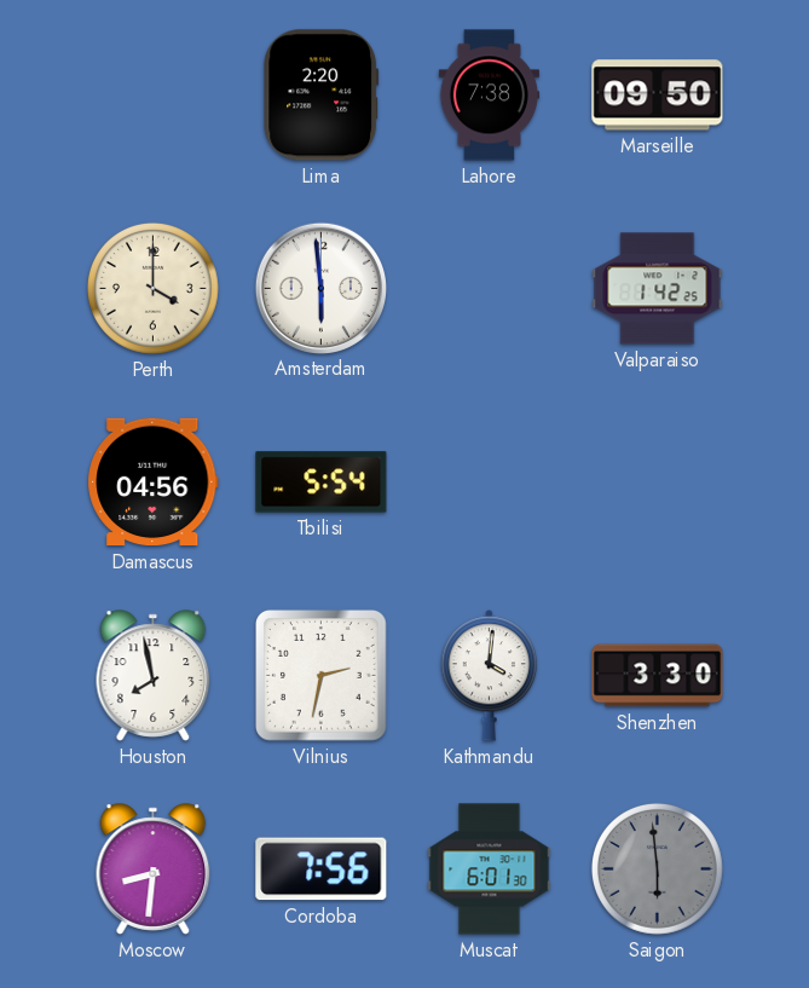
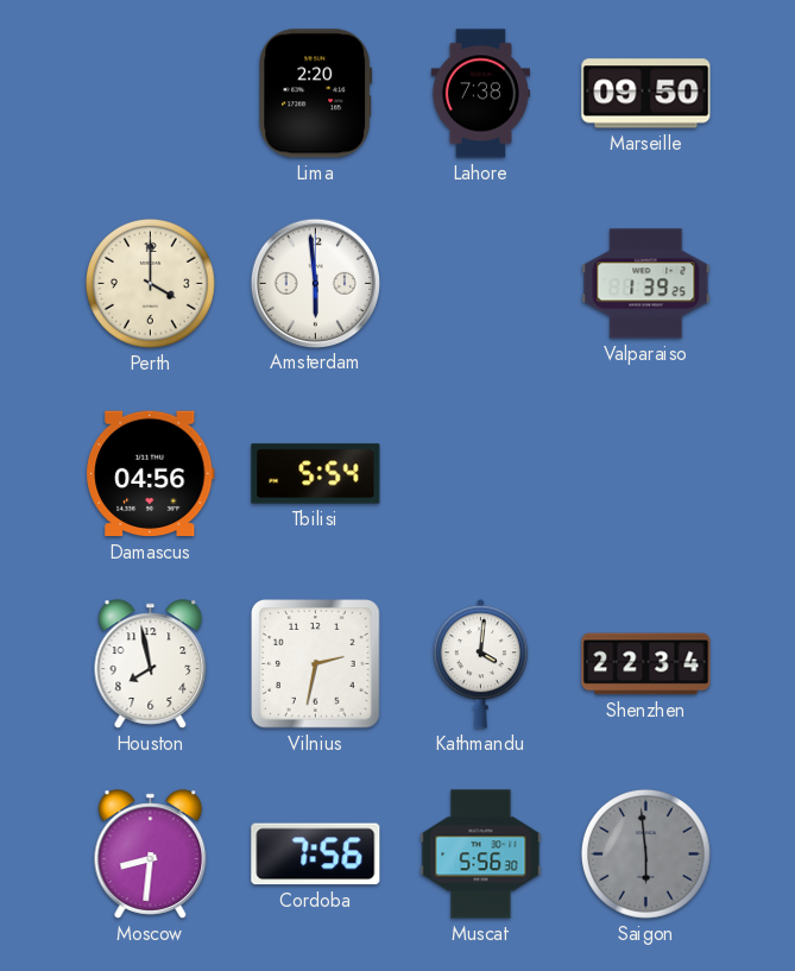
Valparaiso: 1:42 -> 1:39
Shenzhen: 3:30 -> 22:34
Muscat: 6:01 -> 5:56
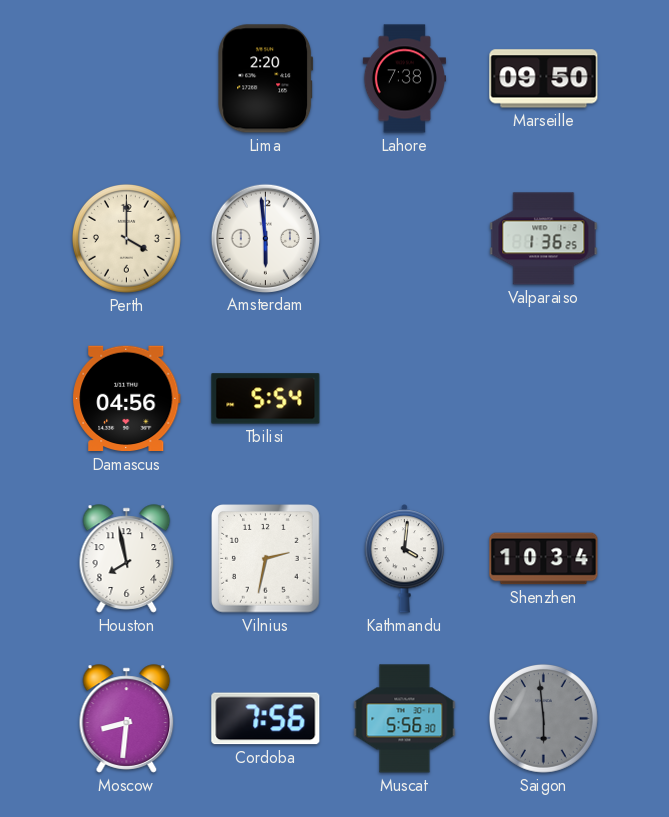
Valparaiso: 1:39 -> 1:36
Shenzhen: 22:34 -> 10:34
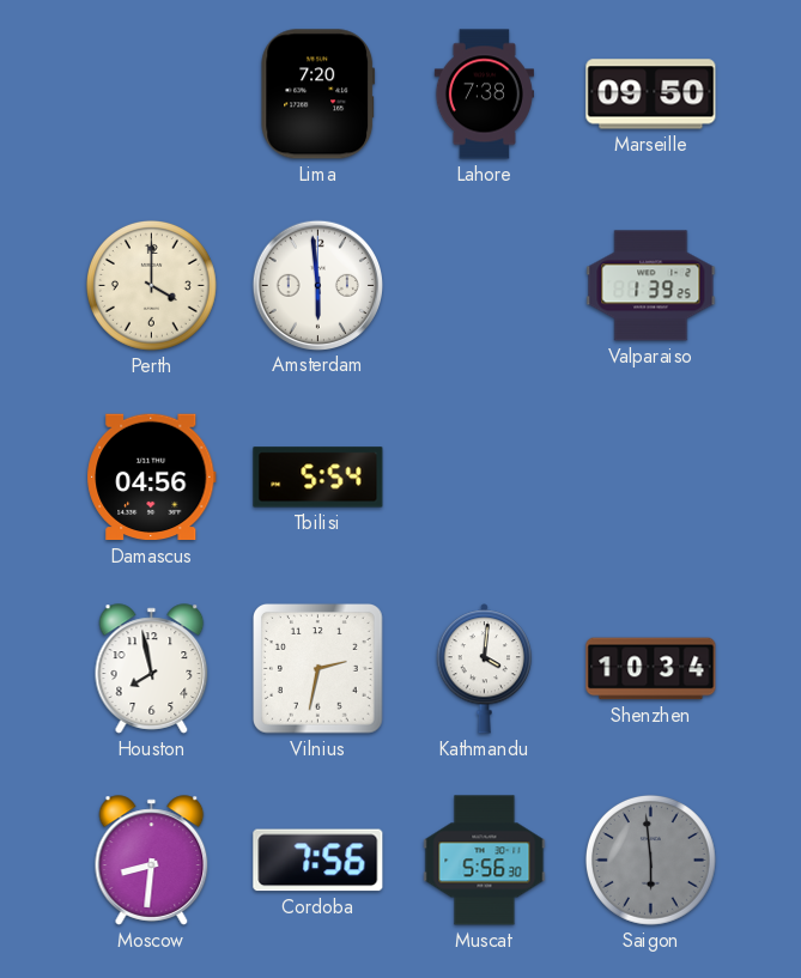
Lima: 2:20 -> 7:20
Valparaiso: 1:36 -> 1:39
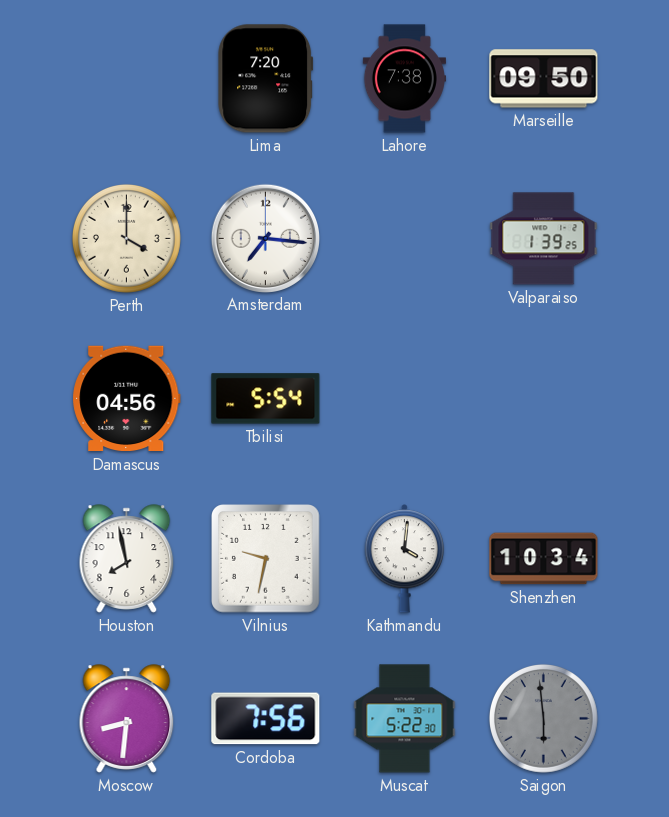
Amsterdam: 5:59 -> 7:16
Vilnius: 2:32 -> 9:32
Muscat: 5:56 -> 5:22
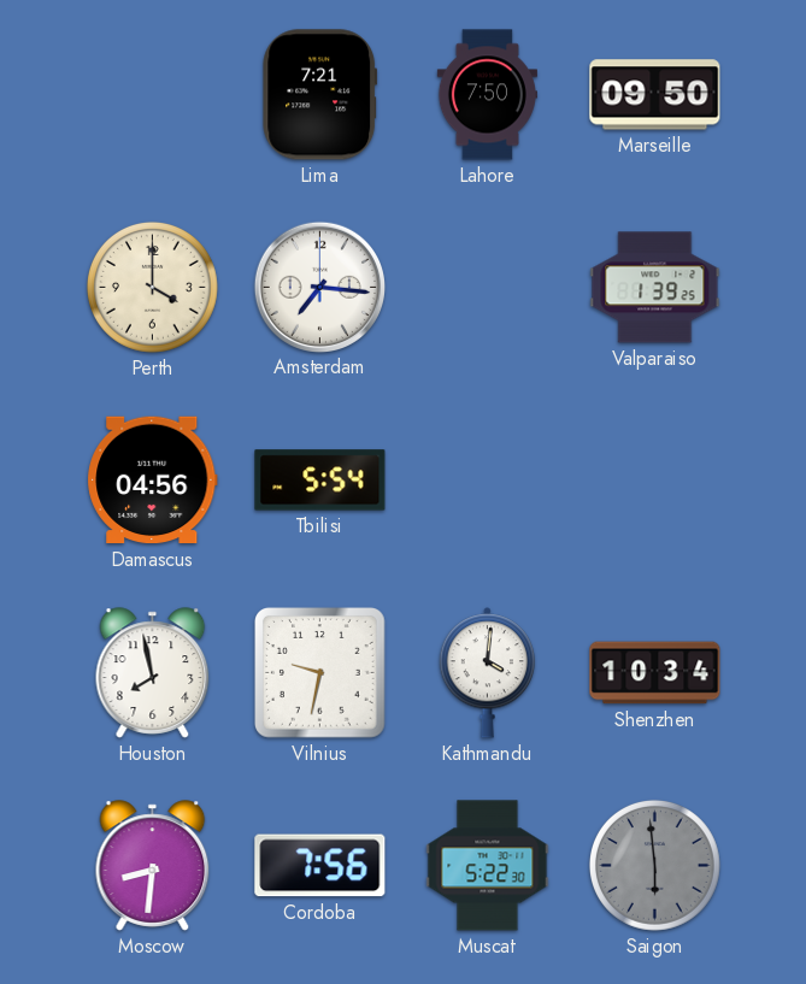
Lima: 7:20 -> 7:21
Lahore: 7:38 -> 7:50
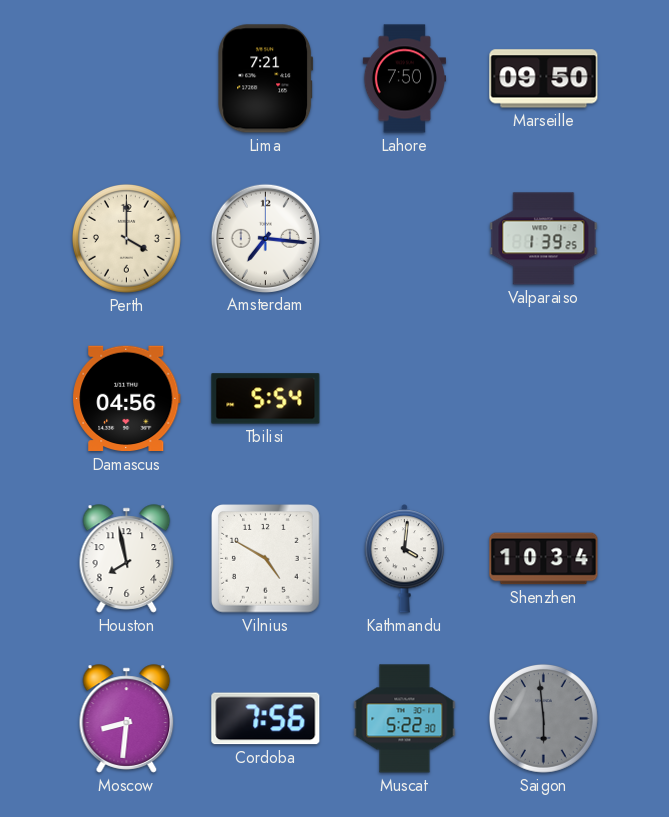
Vilnius: 9:32 -> 4:50
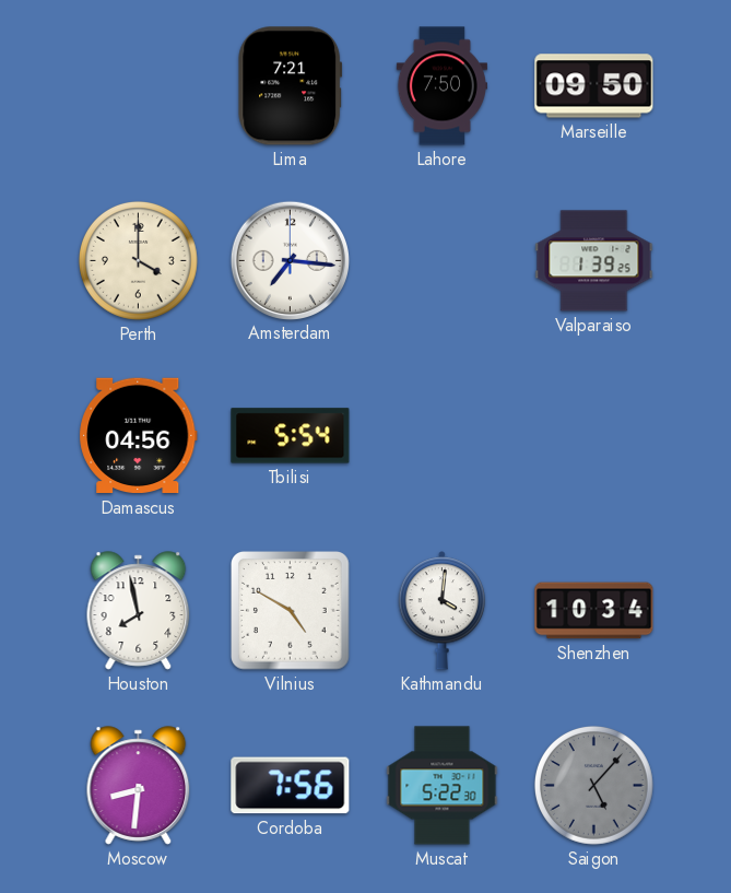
Saigon: 5:59 -> 5:07
